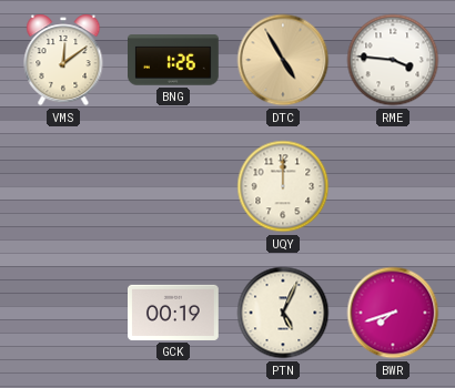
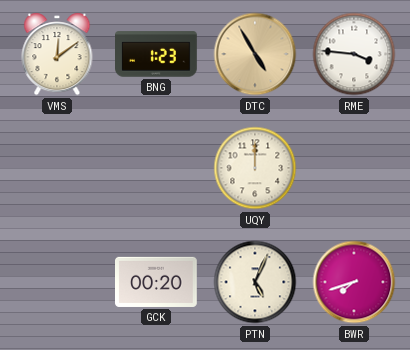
BNG: 1:26 -> 1:23
GCK: 00:19 -> 00:20
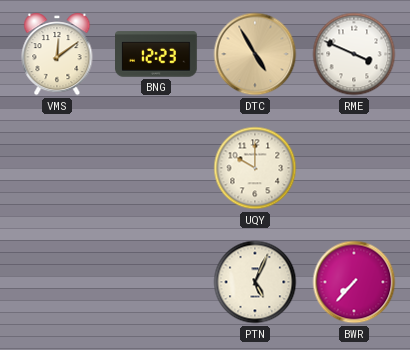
BNG: 1:23 -> 12:23
RME: 3:46 -> 3:49
UQY: 12:00 -> 10:00
GCK: 00:20 -> none
BWR: 7:42 -> 7:37
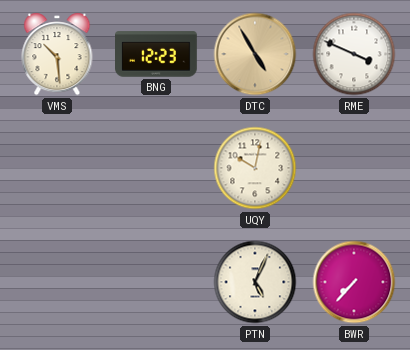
VMS: 12:09 -> 10:29
UQY: 10:00 -> 10:02
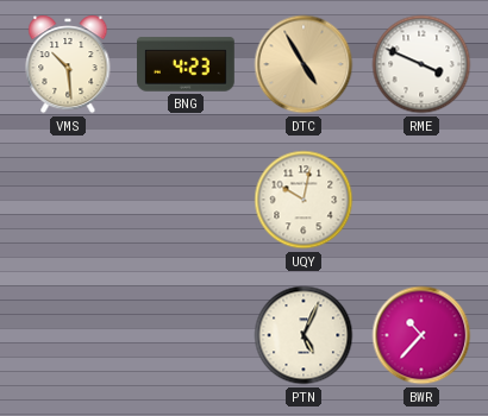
BNG: 12:23 -> 4:23
BWR: 7:37 -> 10:37
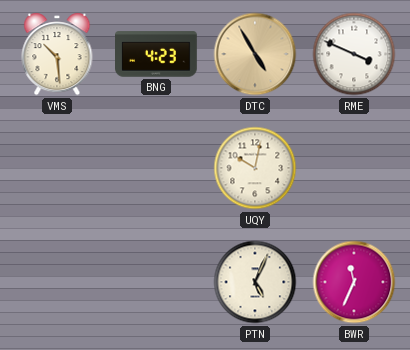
BWR: 10:37 -> 11:34
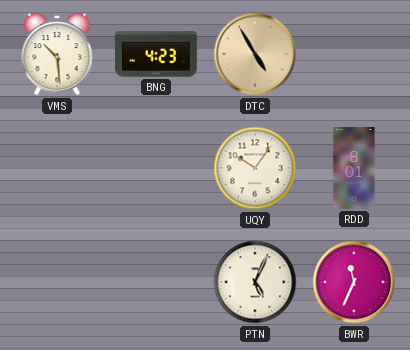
RME: 3:49 -> none
UQY: 10:02 -> 10:06
RDD: none -> 8:01
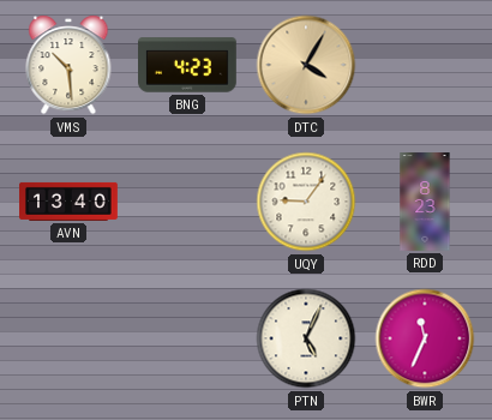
DTC: 4:55 -> 4:05
AVN: none -> 13:40
UQY: 10:06 -> 9:06
RDD: 8:01 -> 8:23
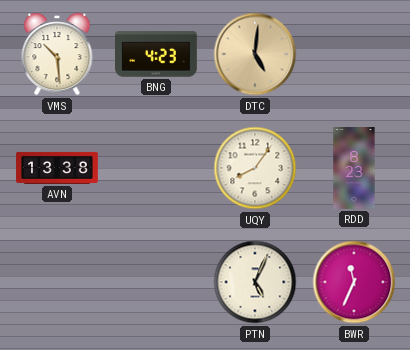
DTC: 4:05 -> 5:01
AVN: 13:40 -> 13:38
UQY: 9:06 -> 8:06
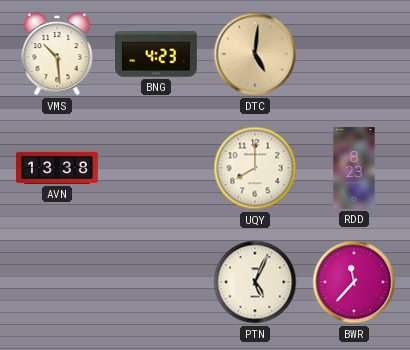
UQY: 8:06 -> 8:00
BWR: 11:34 -> 11:37
